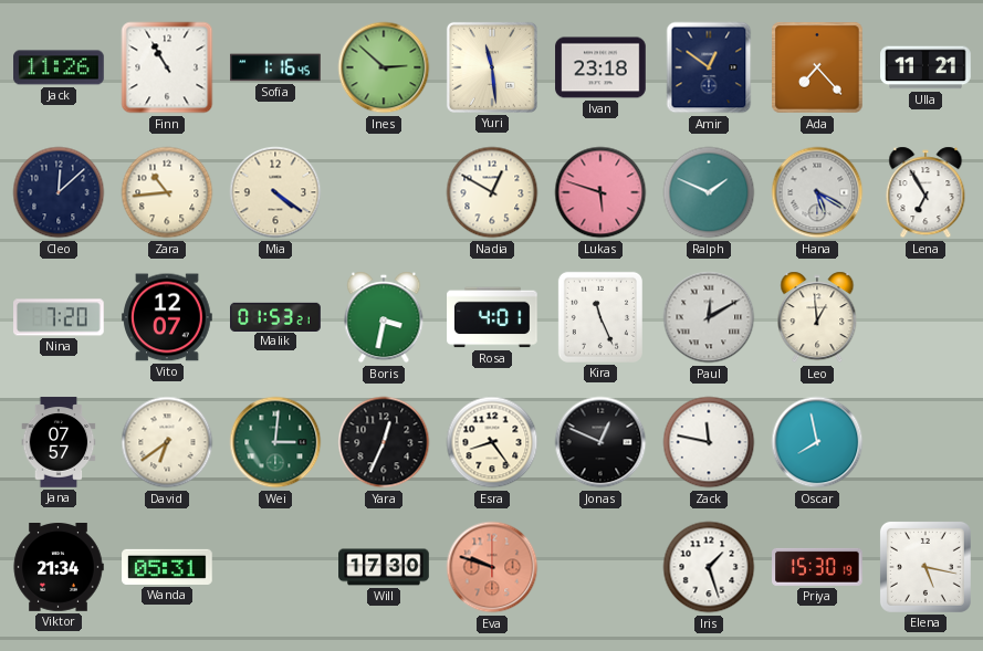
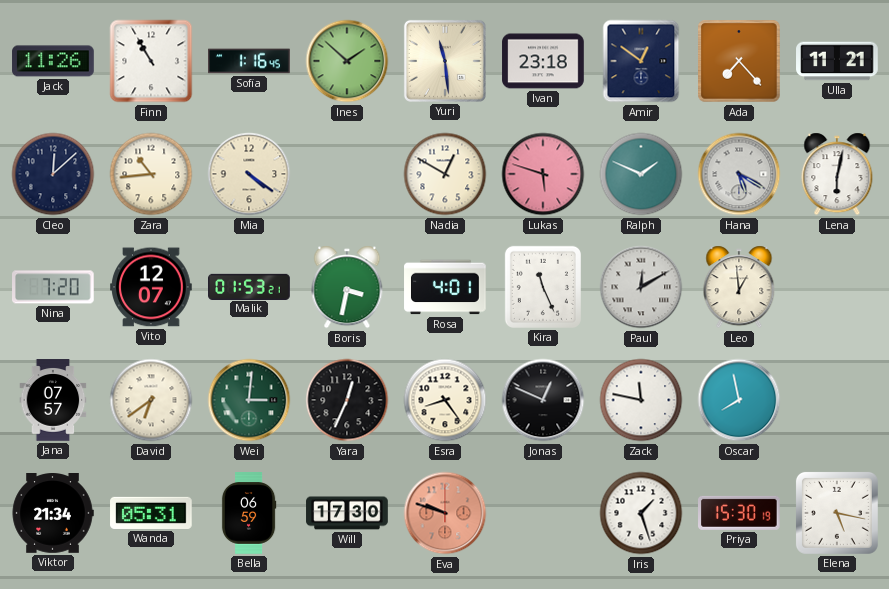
Ines: 2:52 -> 1:52
Lena: 6:55 -> 6:02
Bella: none -> 06:59
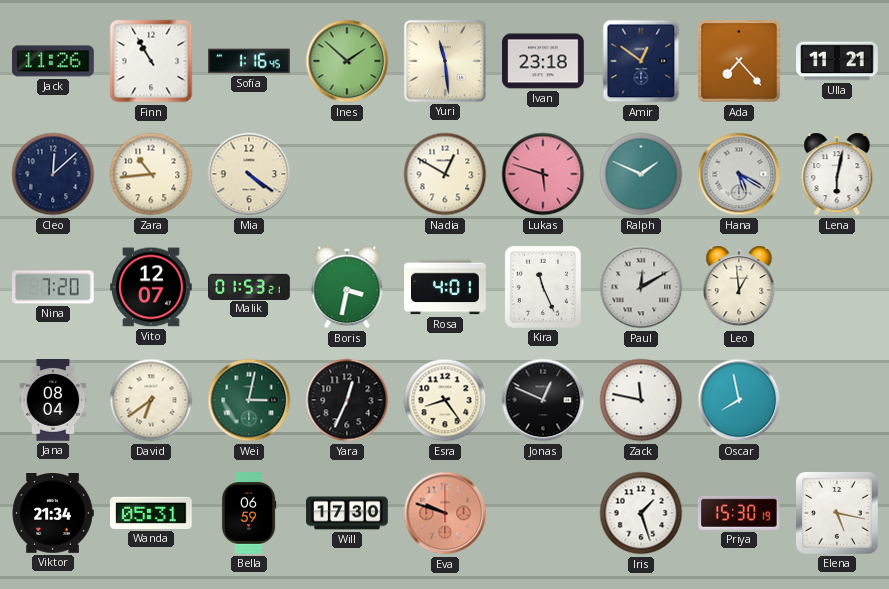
Jana: 07:57 -> 08:04
Wei: 3:01 -> 3:02
